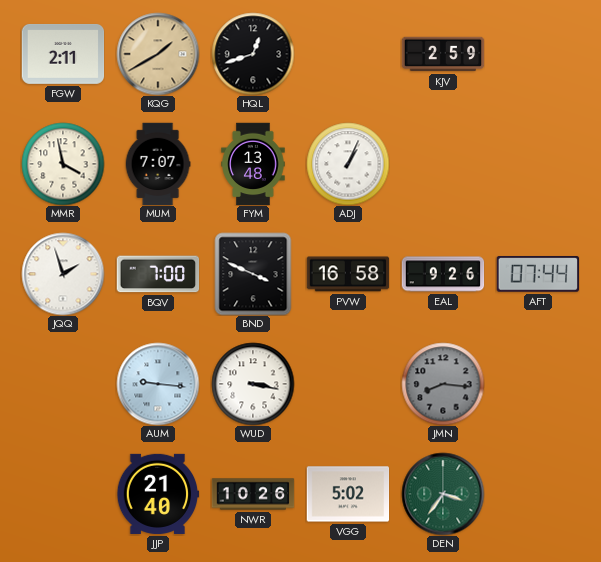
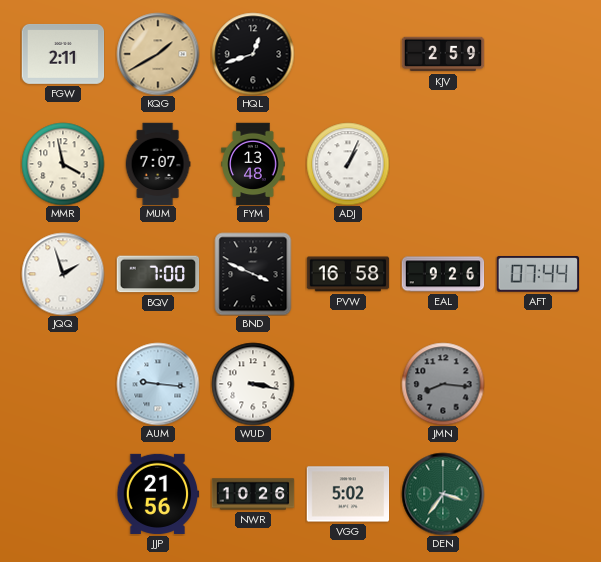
JJP: 21:40 -> 21:56
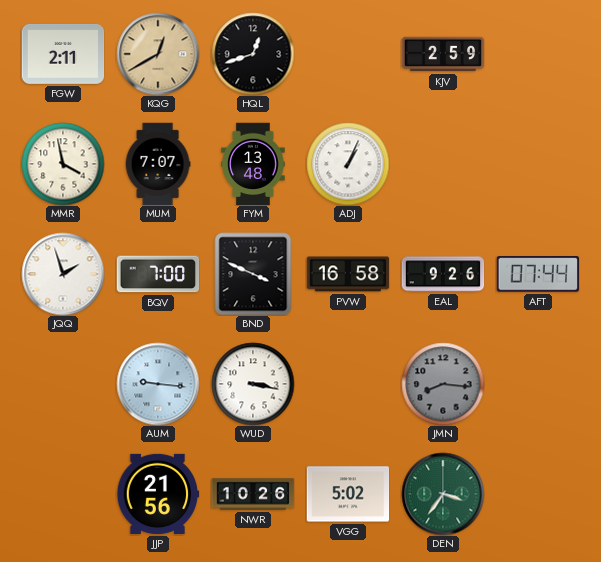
KQG: 1:40 -> 12:40
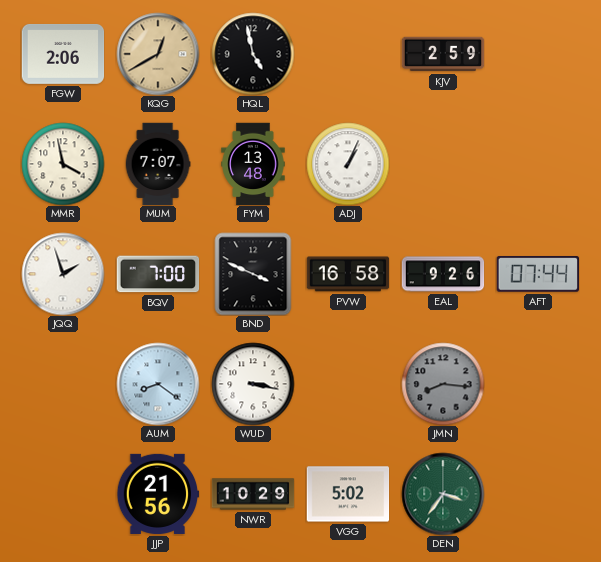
FGW: 2:11 -> 2:06
HQL: 12:42 -> 4:58
AUM: 9:16 -> 8:21
NWR: 10:26 -> 10:29
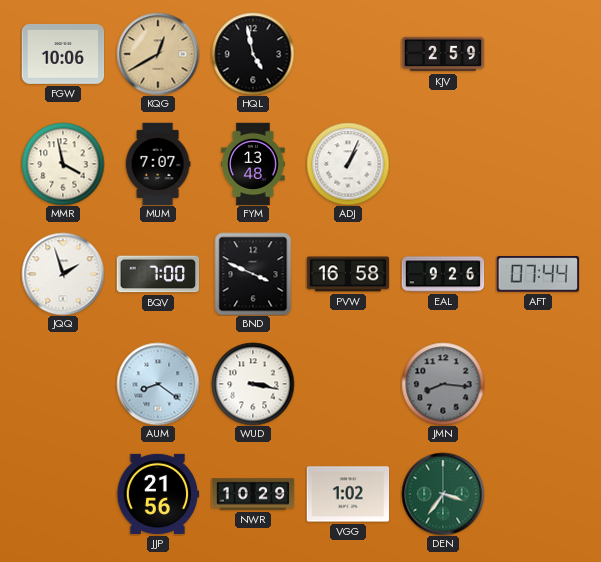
FGW: 2:06 -> 10:06
VGG: 5:02 -> 1:02
